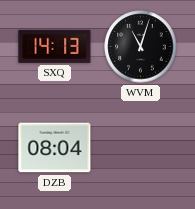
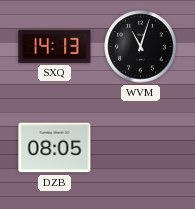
DZB: 08:04 -> 08:05
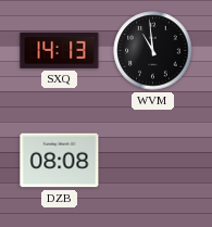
WVM: 11:03 -> 10:59
DZB: 08:05 -> 08:08
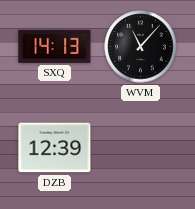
WVM: 10:59 -> 11:07
DZB: 08:08 -> 12:39
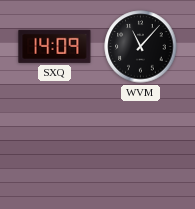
SXQ: 14:13 -> 14:09
DZB: 12:39 -> none
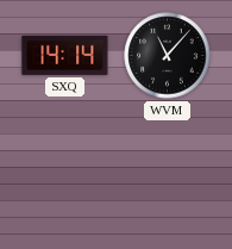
SXQ: 14:09 -> 14:14
